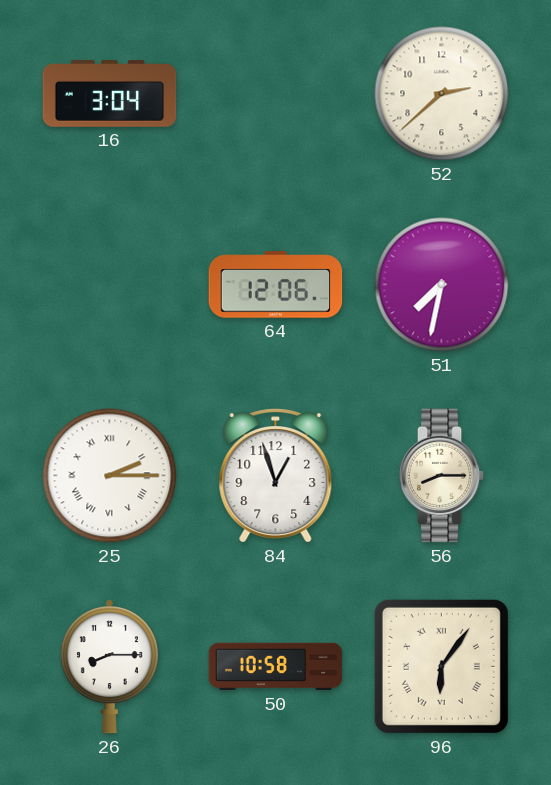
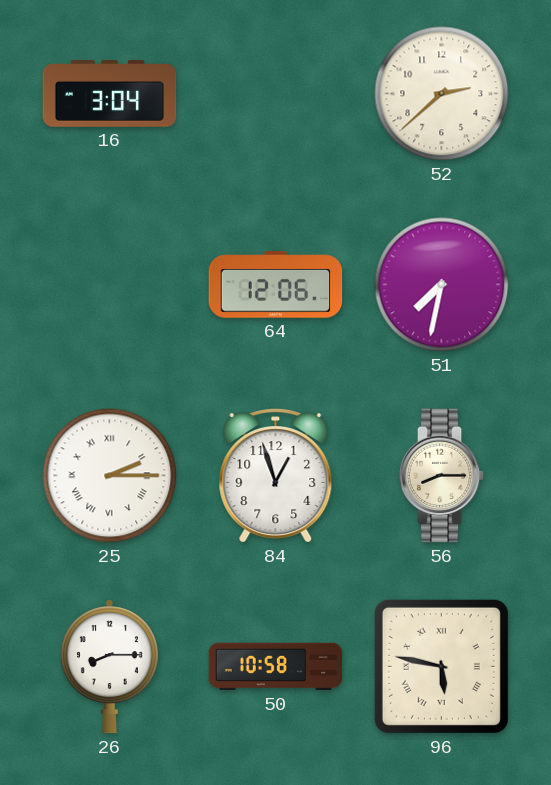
96: 6:06 -> 5:47
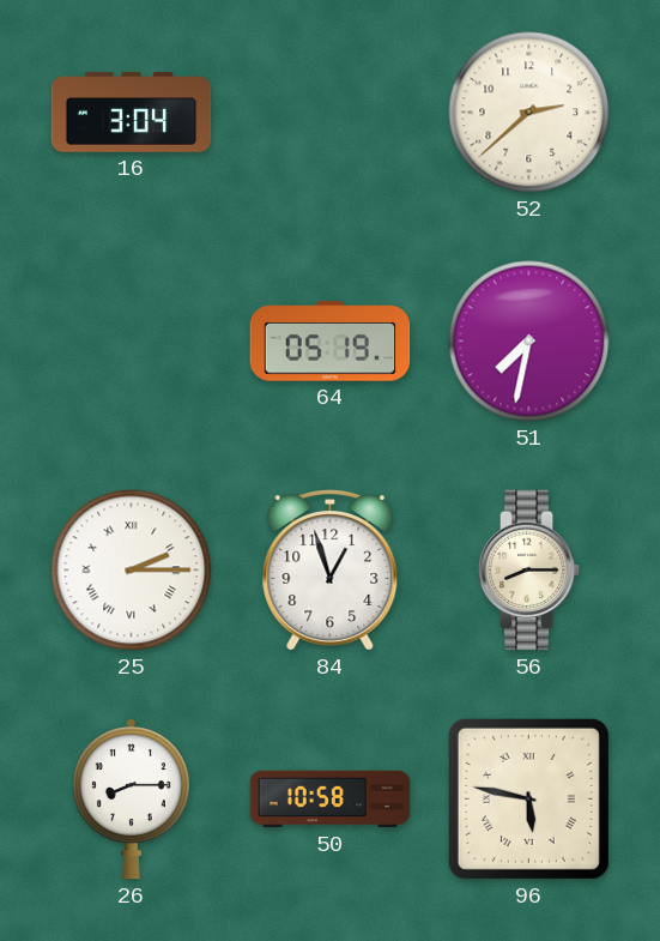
64: 12:06 -> 05:19
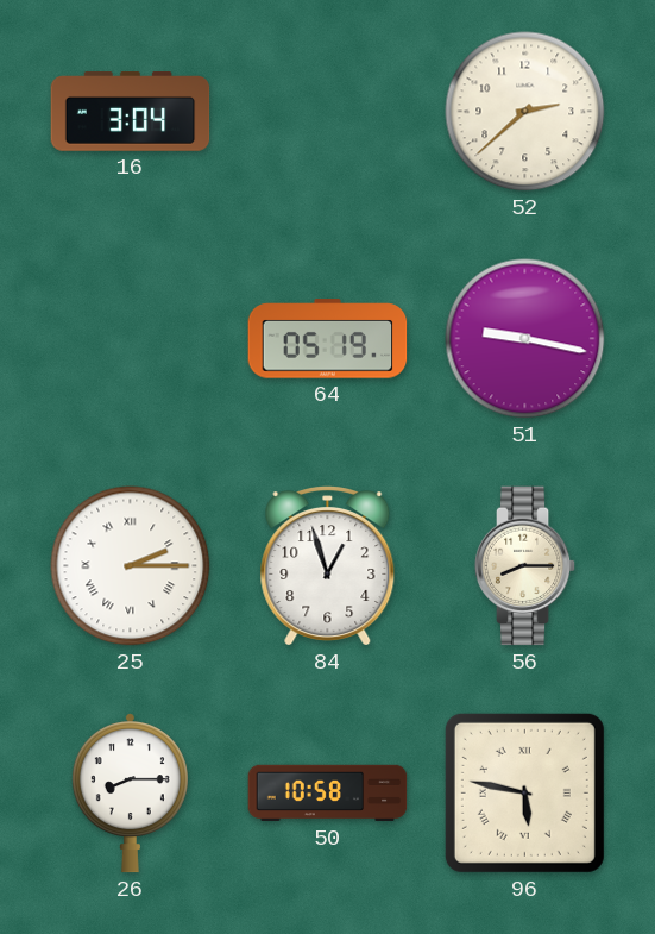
51: 7:32 -> 9:17
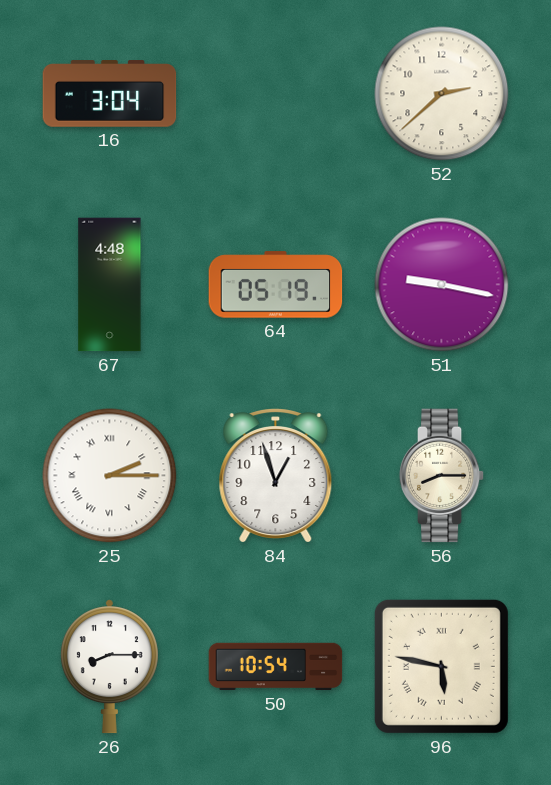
67: none -> 4:48
50: 10:58 -> 10:54
